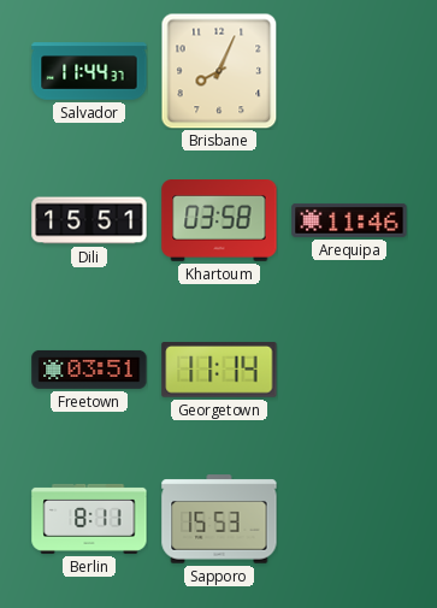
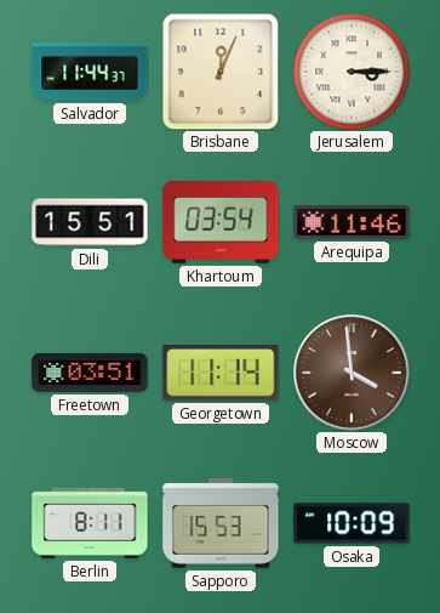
Brisbane: 8:04 -> 12:04
Jerusalem: none -> 3:15
Khartoum: 03:58 -> 03:54
Moscow: none -> 3:59
Osaka: none -> 10:09
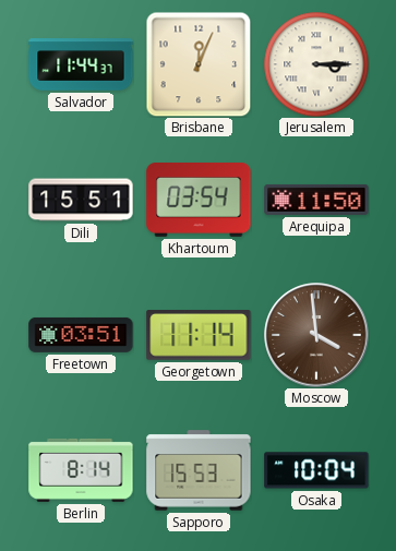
Arequipa: 11:46 -> 11:50
Berlin: 8:11 -> 8:14
Osaka: 10:09 -> 10:04
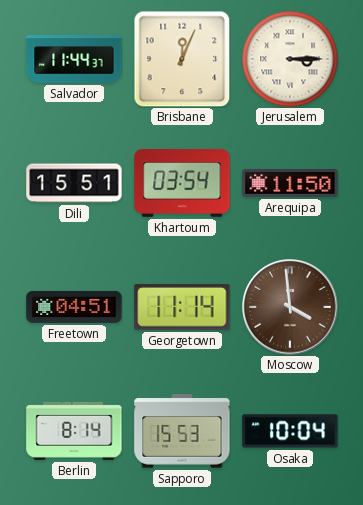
Freetown: 03:51 -> 04:51
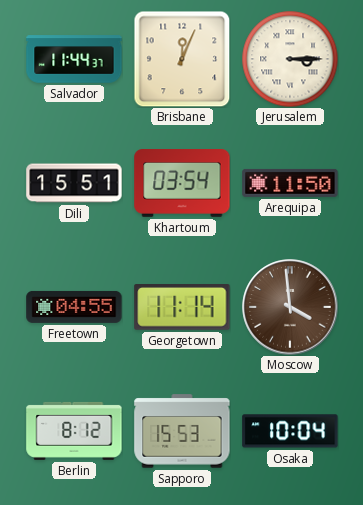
Freetown: 04:51 -> 04:55
Berlin: 8:14 -> 8:12
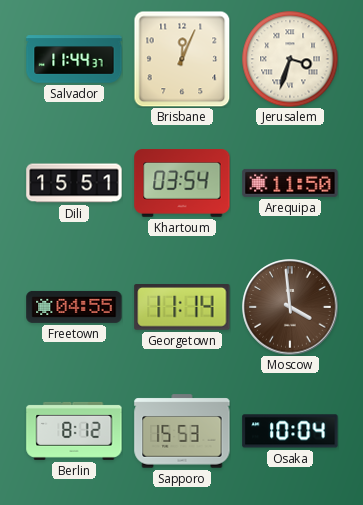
Jerusalem: 3:15 -> 3:33
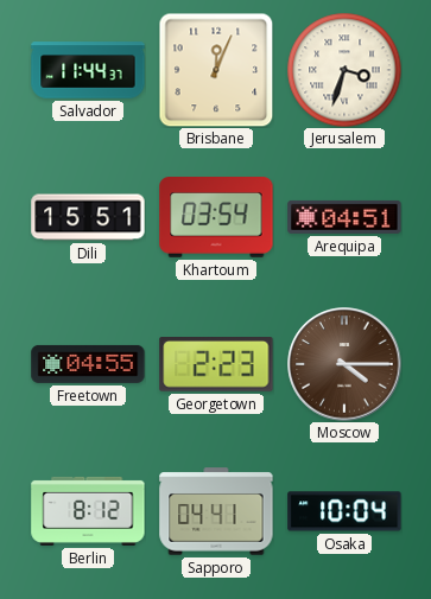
Arequipa: 11:50 -> 04:51
Georgetown: 11:14 -> 2:23
Moscow: 3:59 -> 4:15
Sapporo: 15:53 -> 04:41
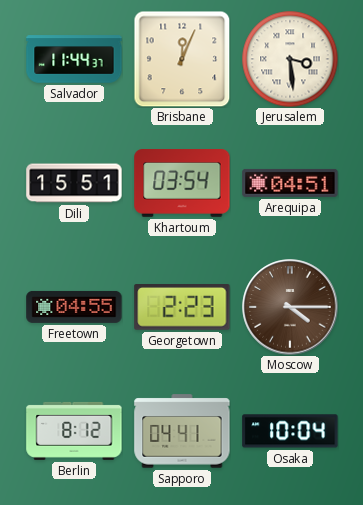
Jerusalem: 3:33 -> 3:29
